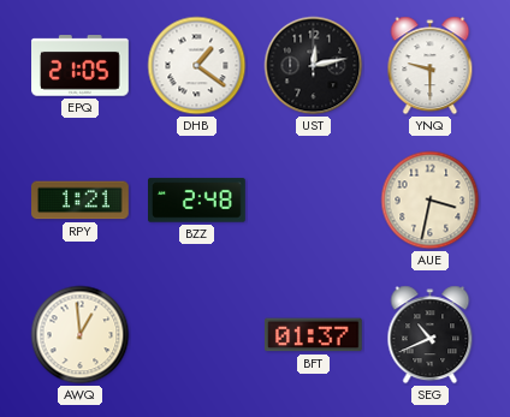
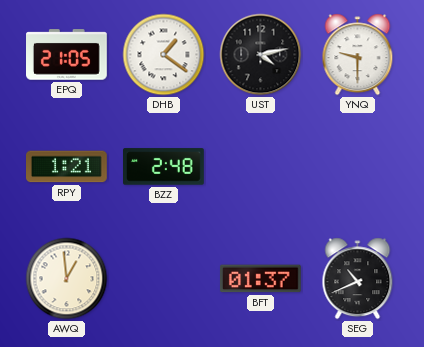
UST: 12:13 -> 4:13
AUE: 3:32 -> none
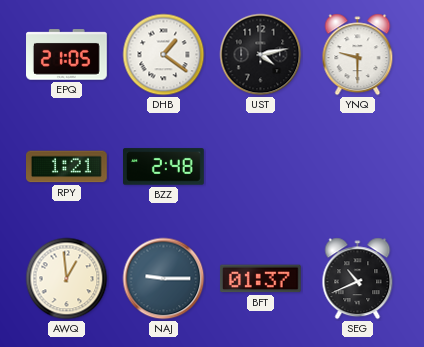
NAJ: none -> 9:15
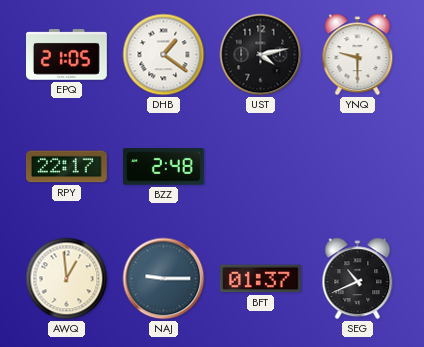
RPY: 1:21 -> 22:17
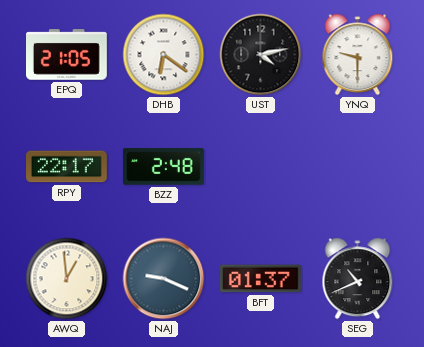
DHB: 1:21 -> 6:21
NAJ: 9:15 -> 9:19
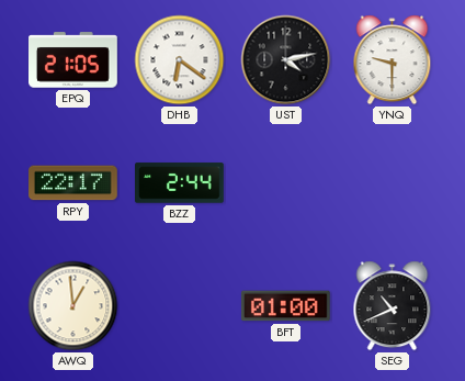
BZZ: 2:48 -> 2:44
NAJ: 9:19 -> none
BFT: 01:37 -> 01:00
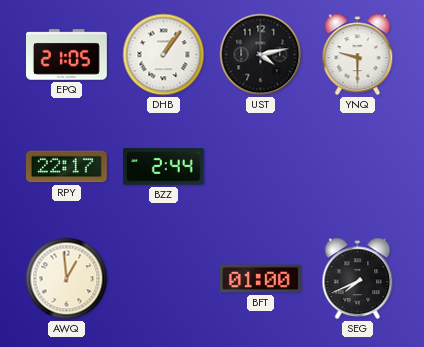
DHB: 6:21 -> 1:06
SEG: 10:41 -> 7:41
